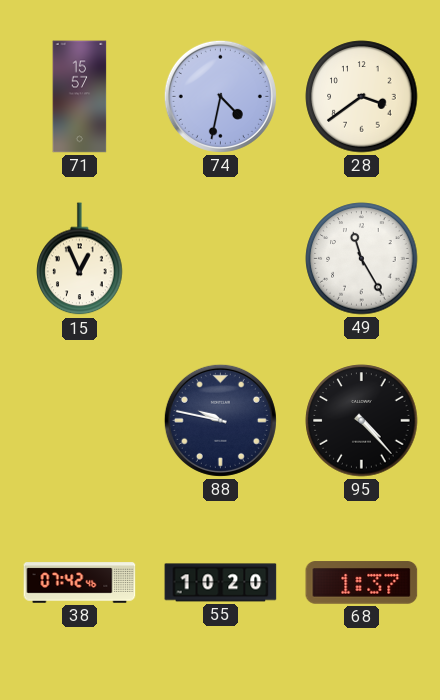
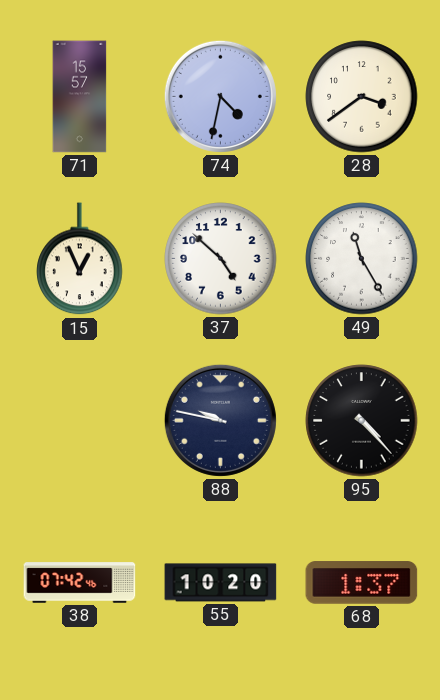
37: none -> 4:52
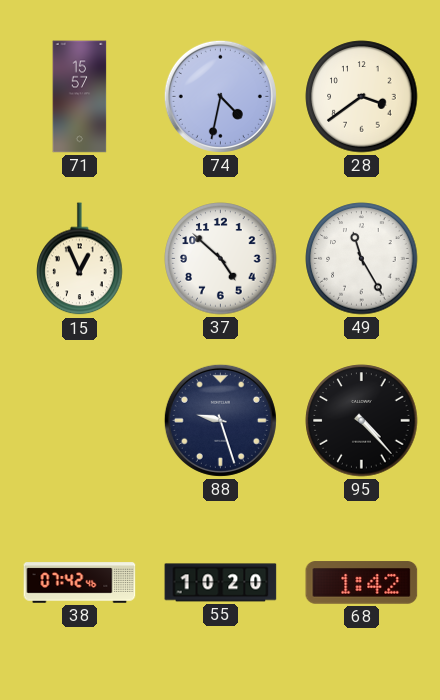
88: 9:47 -> 9:27
68: 1:37 -> 1:42
